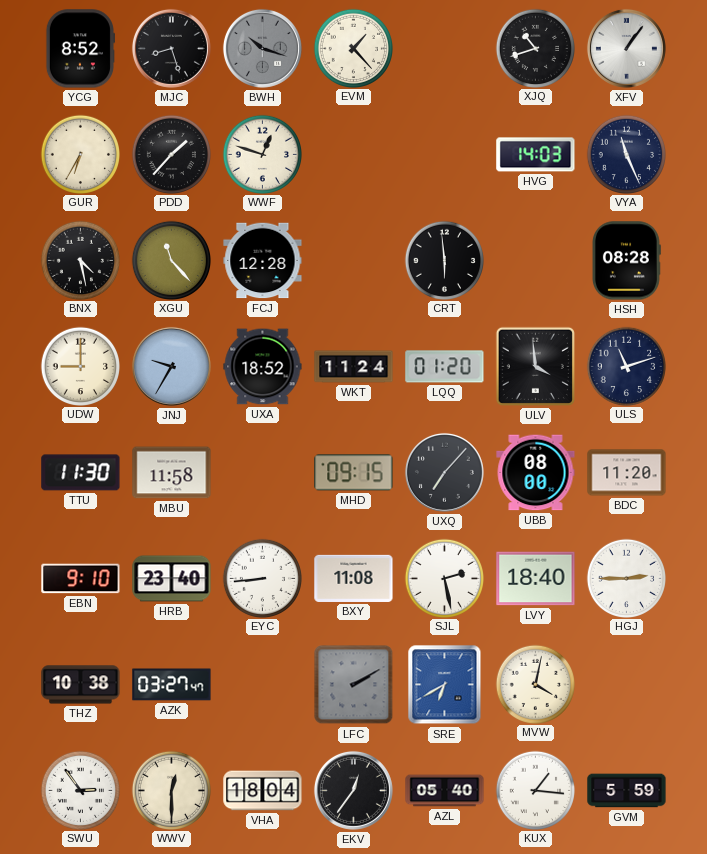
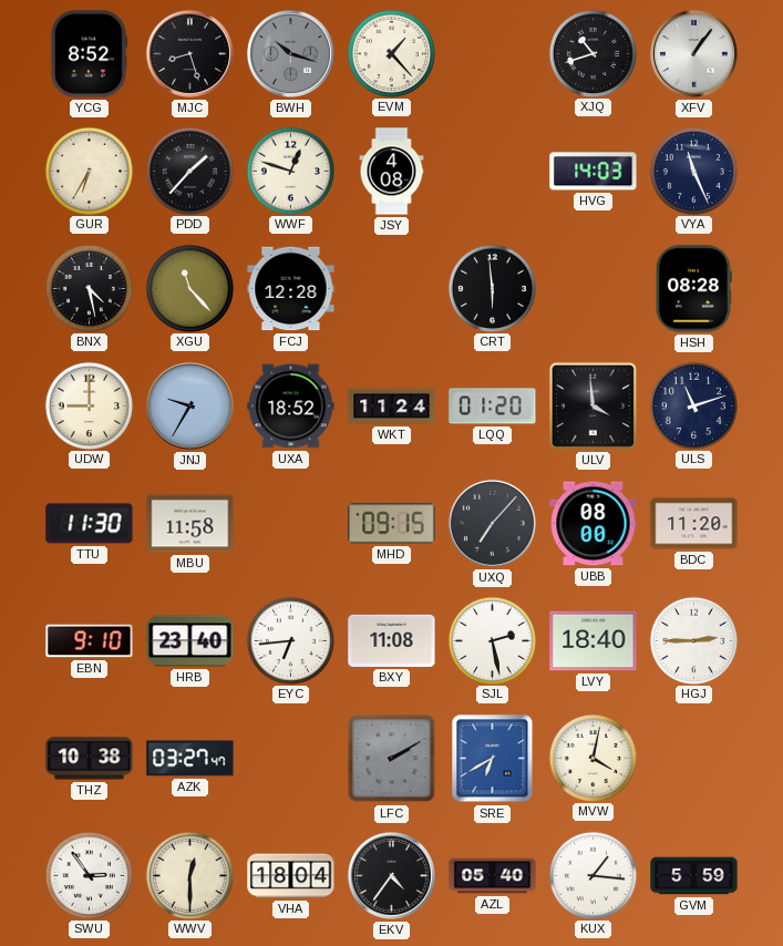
JSY: none -> 4:08
EYC: 8:44 -> 6:44
EKV: 12:36 -> 4:36
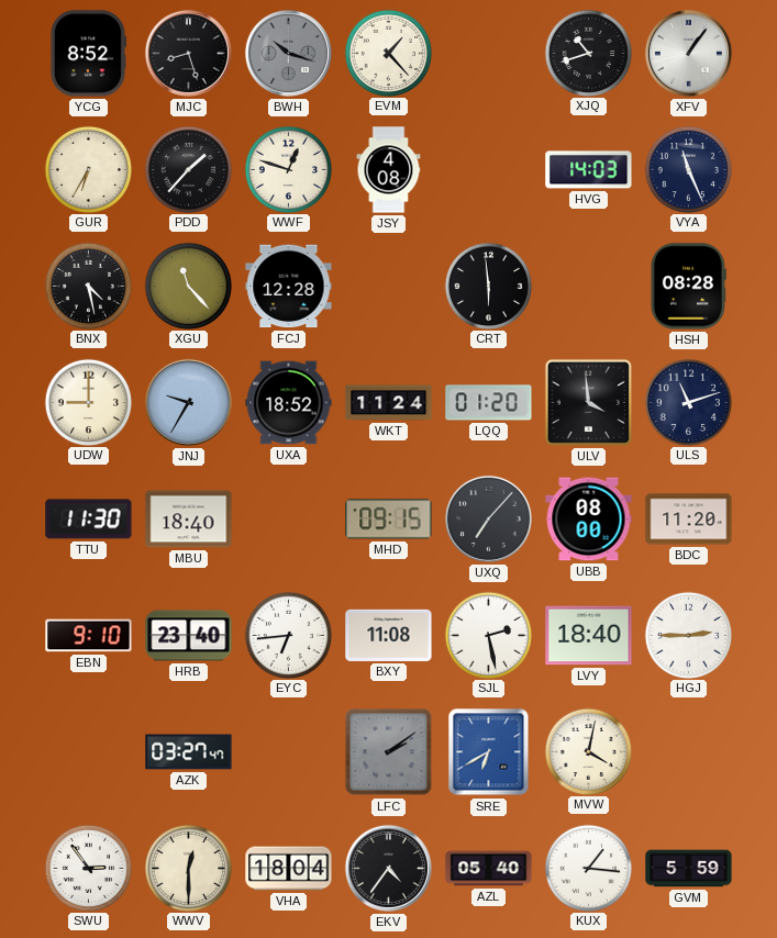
MBU: 11:58 -> 18:40
THZ: 10:38 -> none
LFC: 2:10 -> 2:09
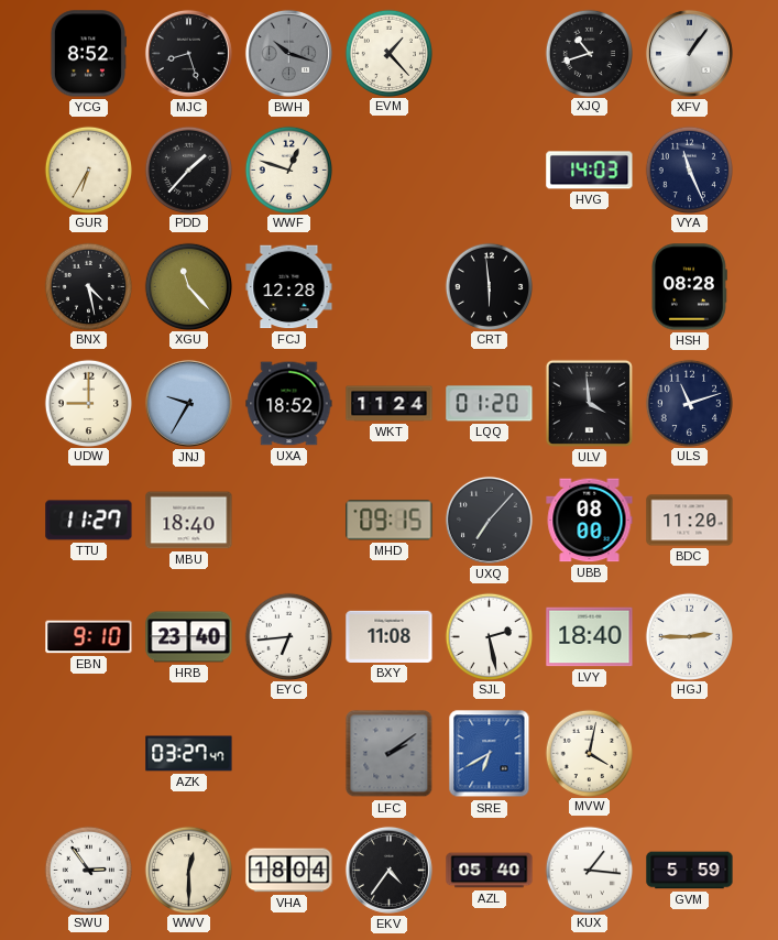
JSY: 4:08 -> none
TTU: 11:30 -> 11:27
